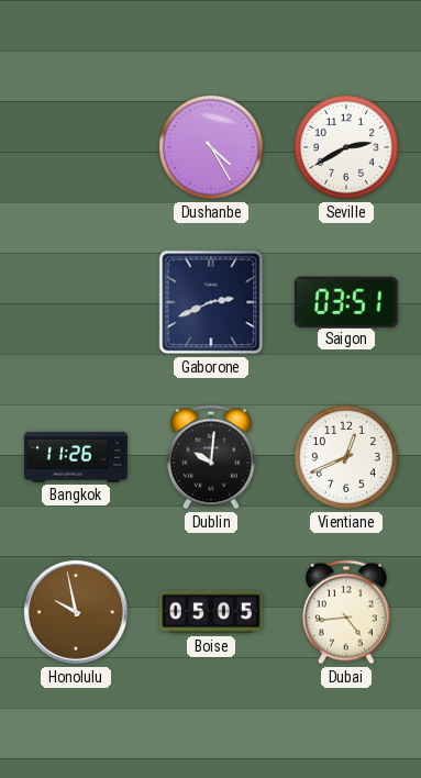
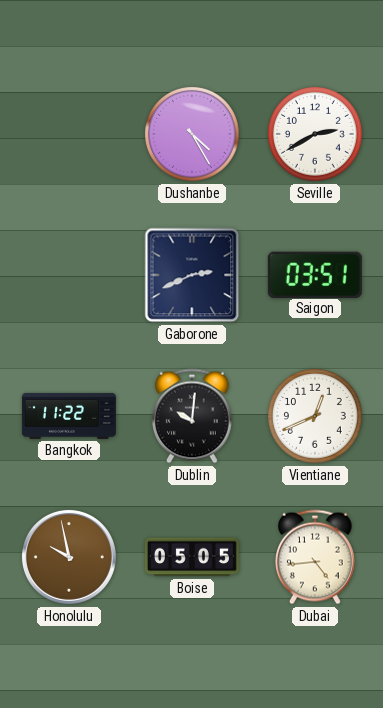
Bangkok: 11:26 -> 11:22
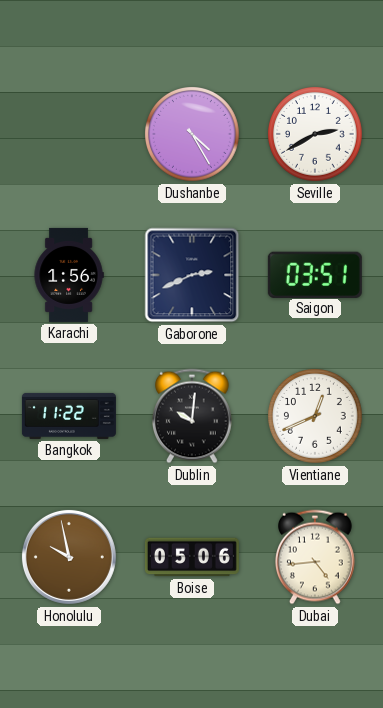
Karachi: none -> 1:56
Boise: 05:05 -> 05:06
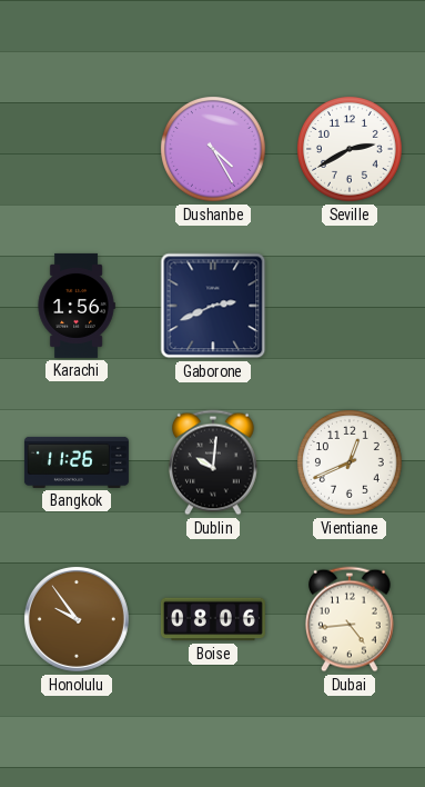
Saigon: 03:51 -> none
Bangkok: 11:22 -> 11:26
Honolulu: 9:58 -> 9:54
Boise: 05:06 -> 08:06
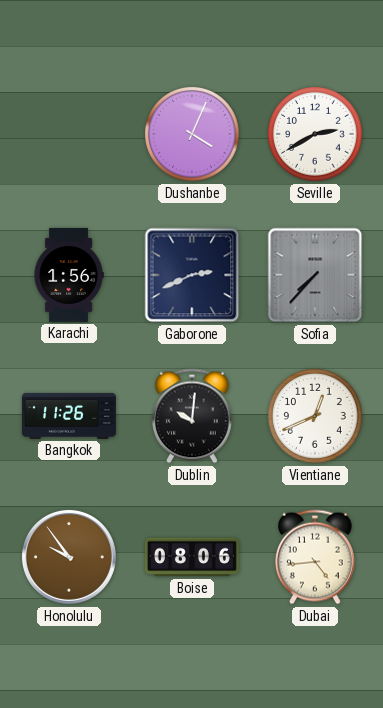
Dushanbe: 4:25 -> 4:04
Sofia: none -> 7:37
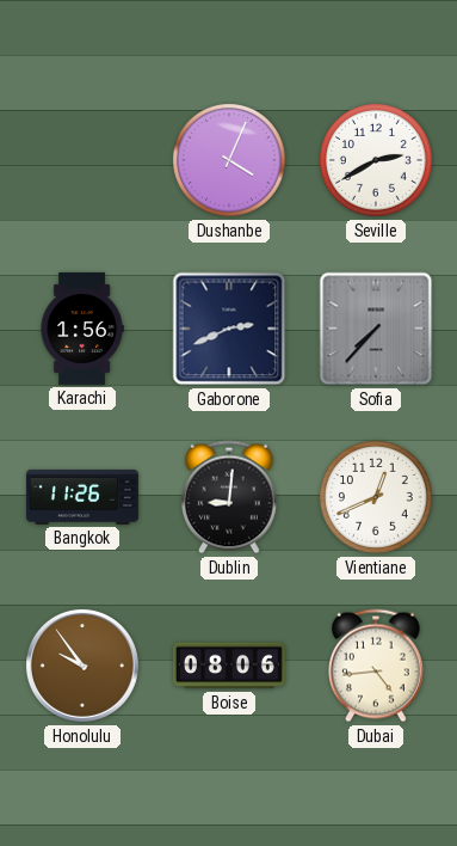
Dublin: 10:01 -> 9:01
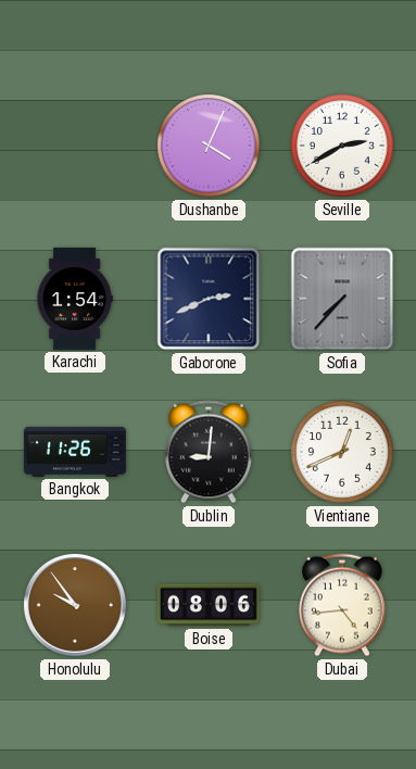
Karachi: 1:56 -> 1:54
